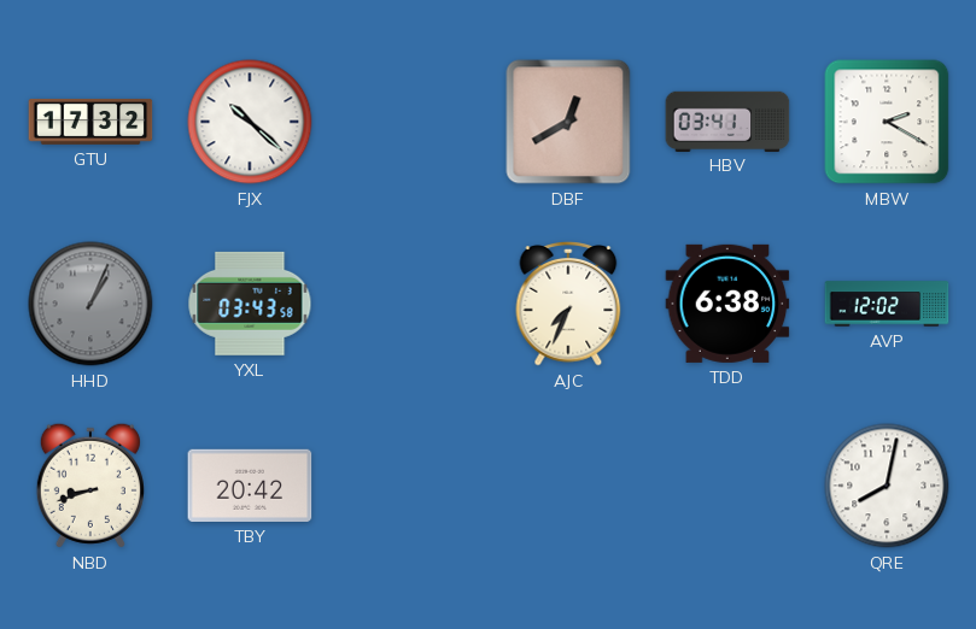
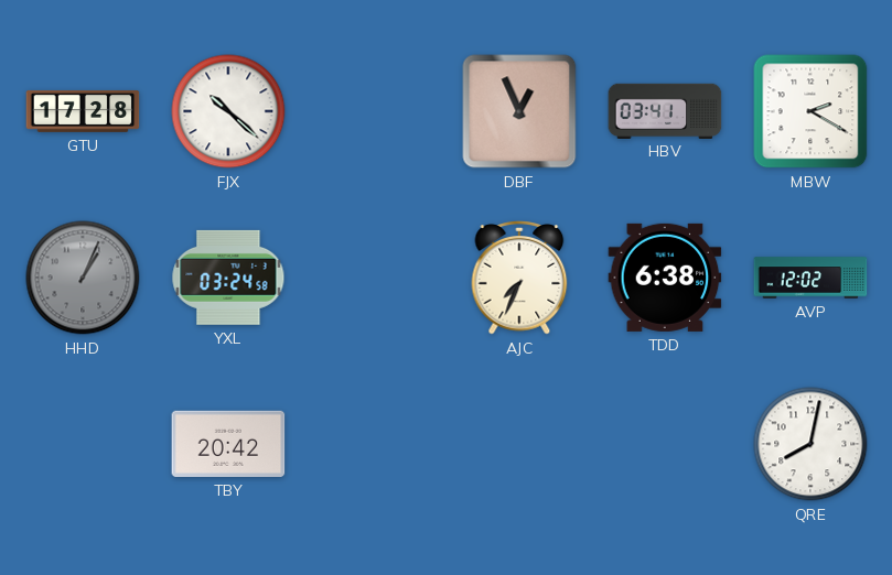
GTU: 17:32 -> 17:28
DBF: 12:40 -> 12:56
YXL: 03:43 -> 03:24
NBD: 8:42 -> none
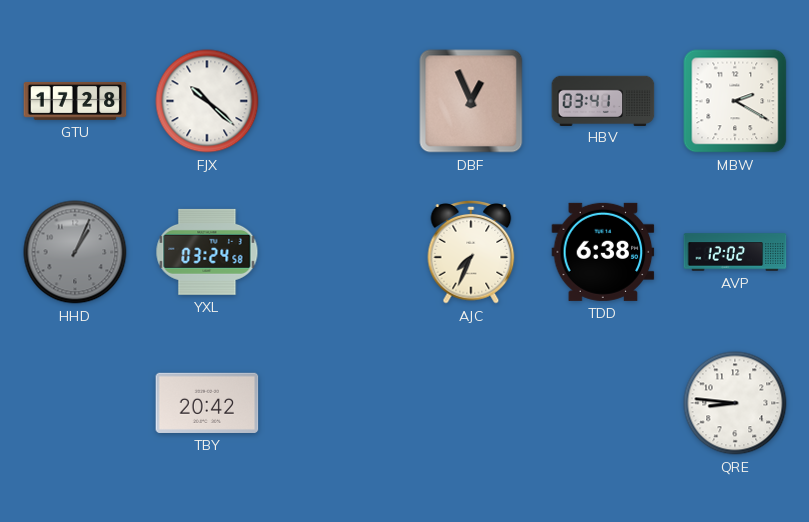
QRE: 8:02 -> 8:46
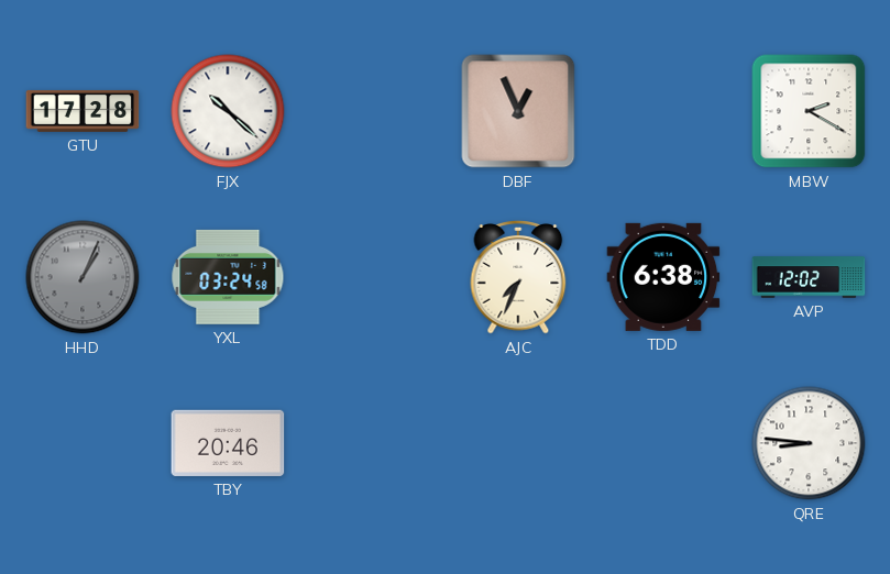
HBV: 03:41 -> none
TBY: 20:42 -> 20:46
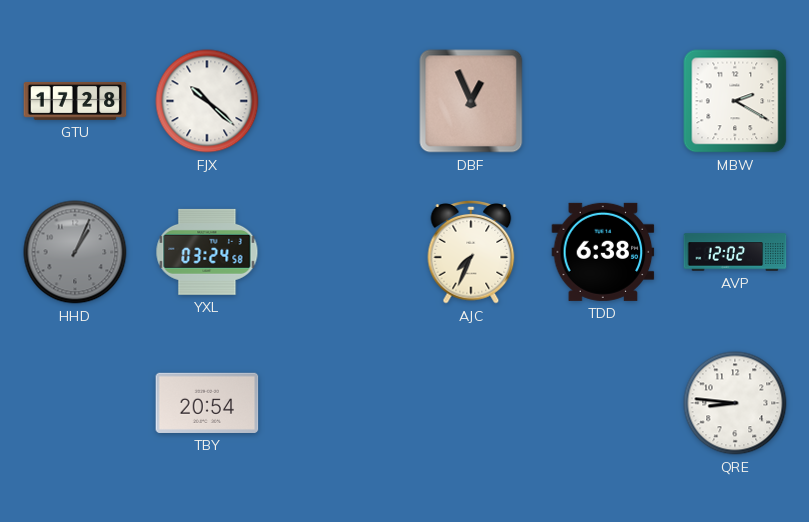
TBY: 20:46 -> 20:54
